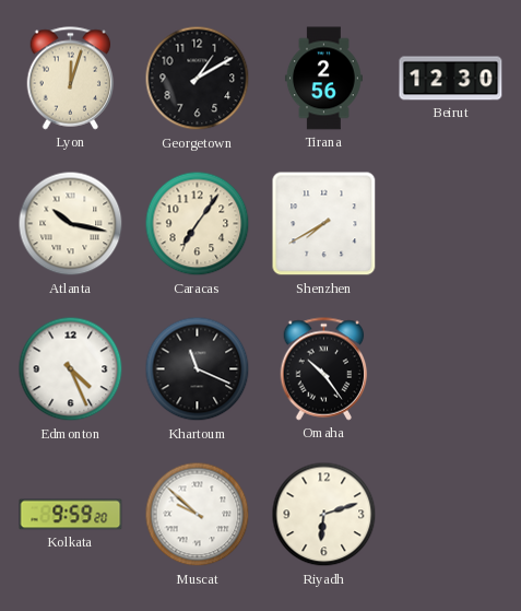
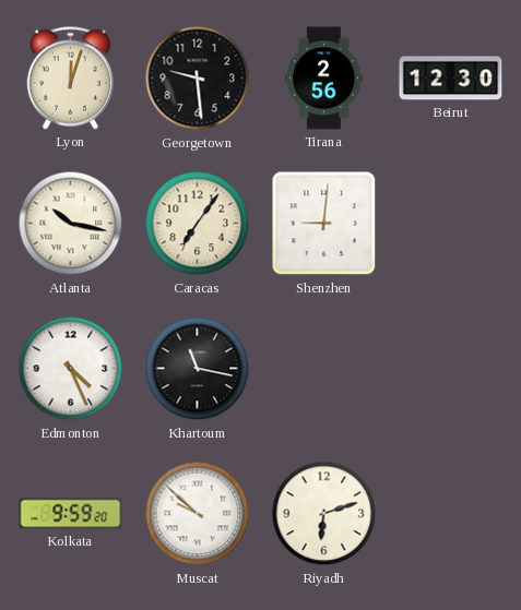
Georgetown: 1:10 -> 9:29
Shenzhen: 7:40 -> 9:01
Khartoum: 11:19 -> 11:17
Omaha: 10:24 -> none
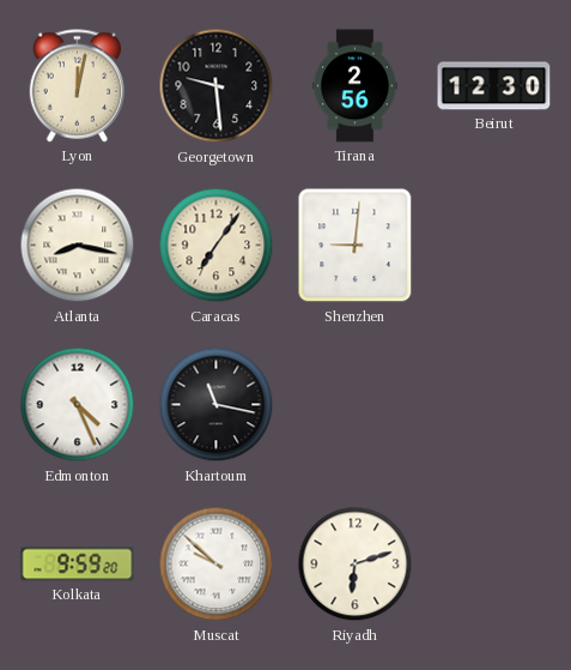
Lyon: 12:03 -> 12:02
Atlanta: 10:17 -> 8:17
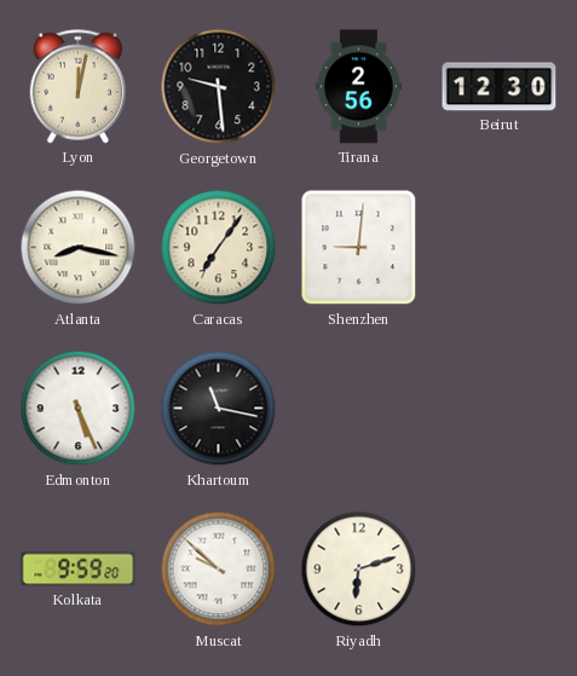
Edmonton: 4:26 -> 5:26
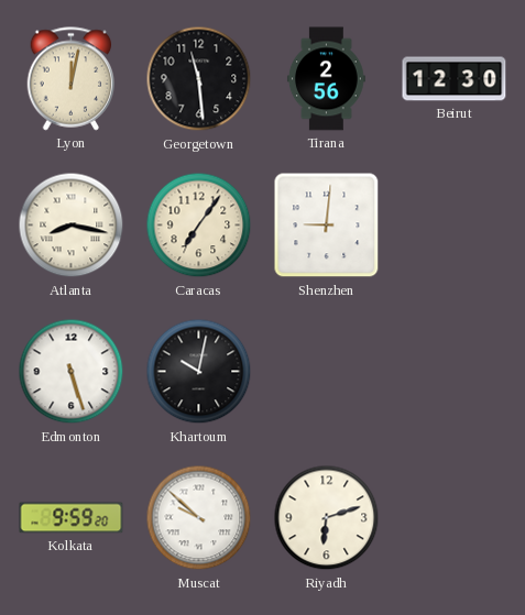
Georgetown: 9:29 -> 11:29
Edmonton: 5:26 -> 5:27
Khartoum: 11:17 -> 10:02
